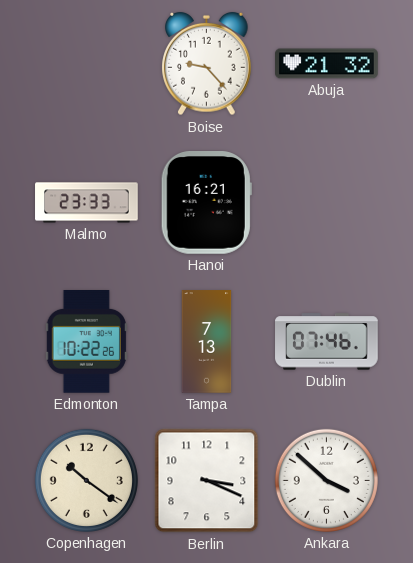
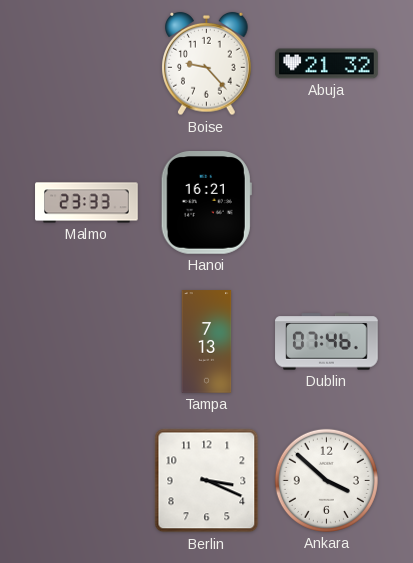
Edmonton: 10:22 -> none
Copenhagen: 10:21 -> none
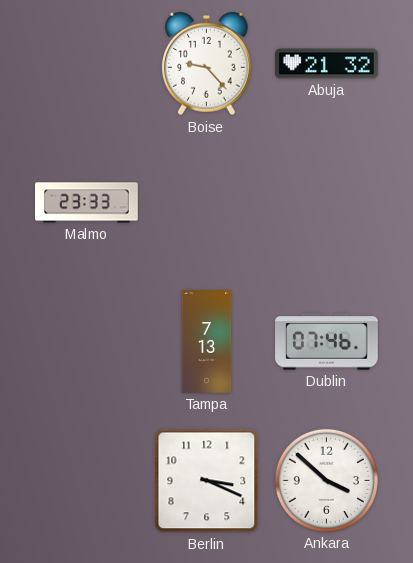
Hanoi: 16:21 -> none
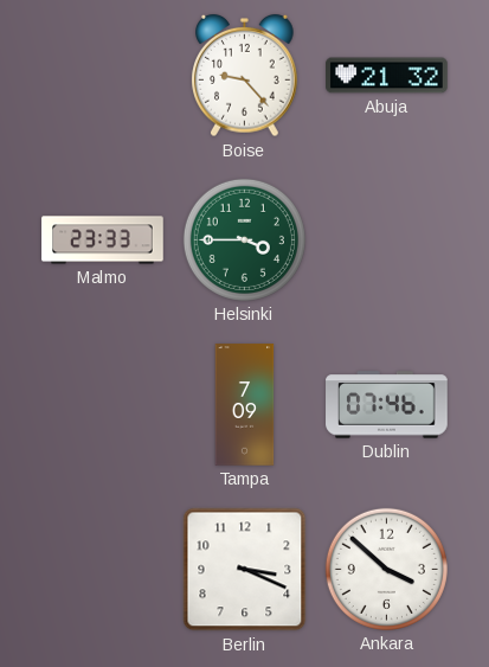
Helsinki: none -> 3:45
Tampa: 7:13 -> 7:09
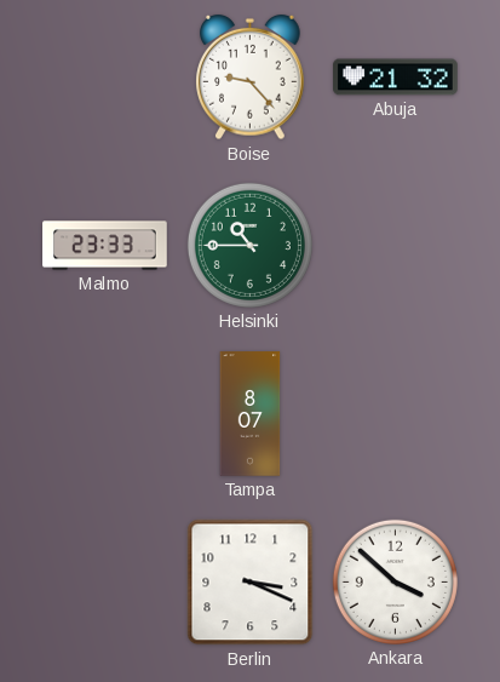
Helsinki: 3:45 -> 10:45
Tampa: 7:09 -> 8:07
Dublin: 07:46 -> none
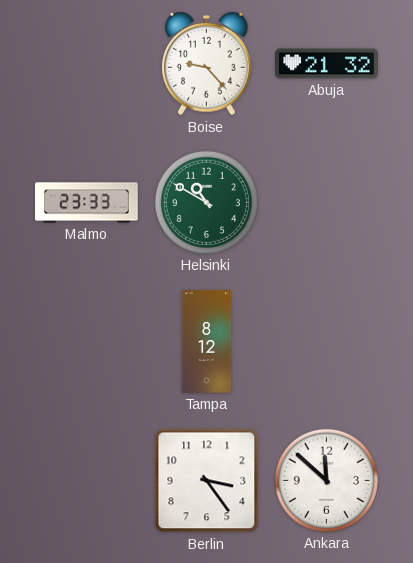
Helsinki: 10:45 -> 10:50
Tampa: 8:07 -> 8:12
Berlin: 3:19 -> 3:24
Ankara: 3:52 -> 11:52
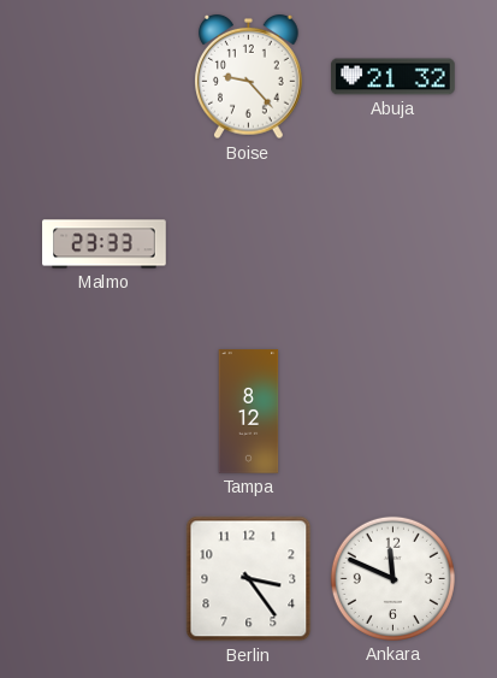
Helsinki: 10:50 -> none
Ankara: 11:52 -> 11:49
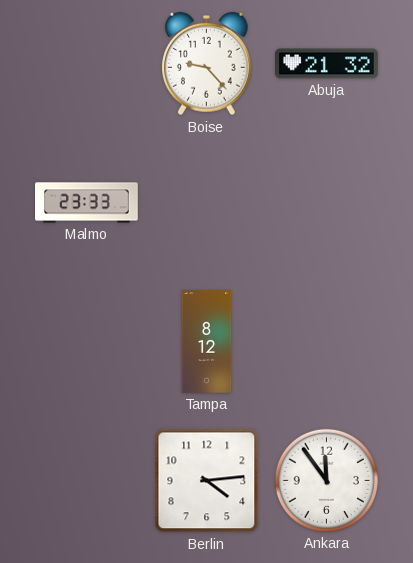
Berlin: 3:24 -> 4:14
Ankara: 11:49 -> 11:54
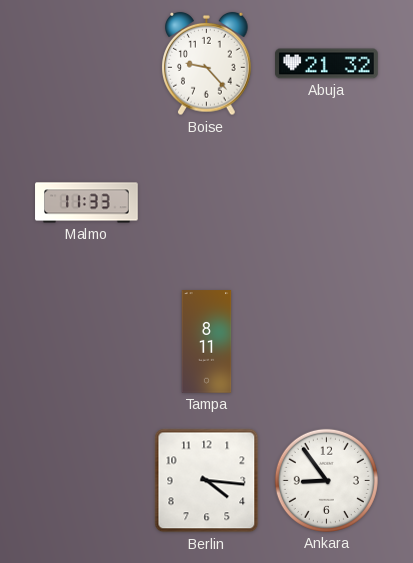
Malmo: 23:33 -> 11:33
Tampa: 8:12 -> 8:11
Berlin: 4:14 -> 4:16
Ankara: 11:54 -> 8:54
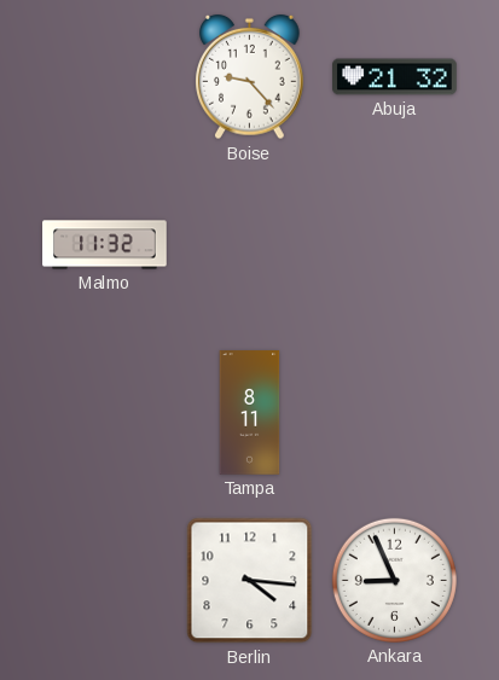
Malmo: 11:33 -> 11:32
Ankara: 8:54 -> 8:56
